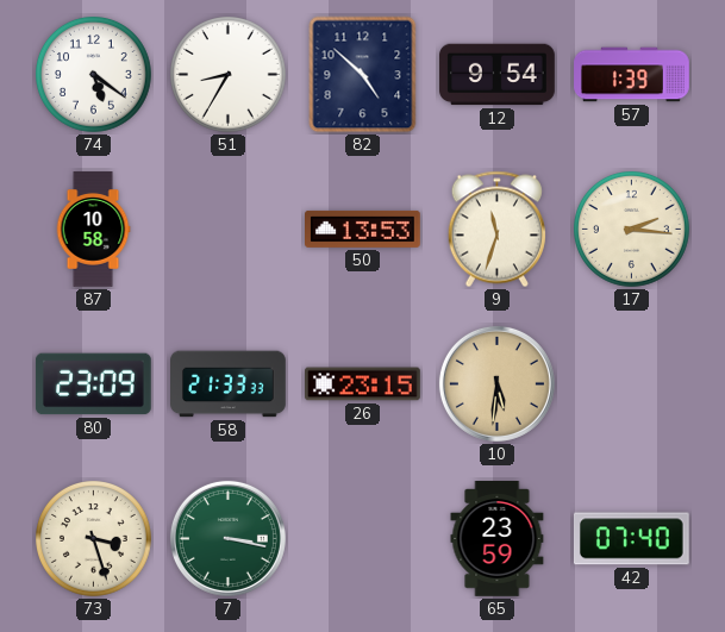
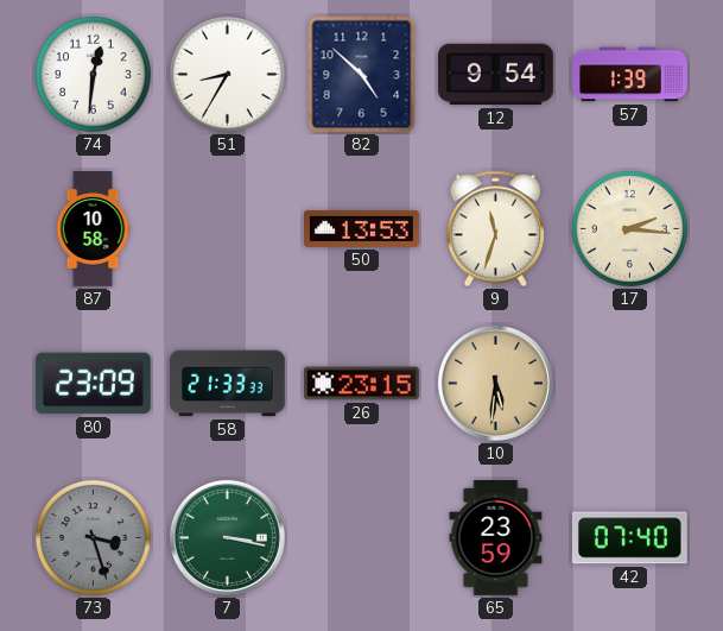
74: 5:21 -> 12:31
73 dial: cream -> grey
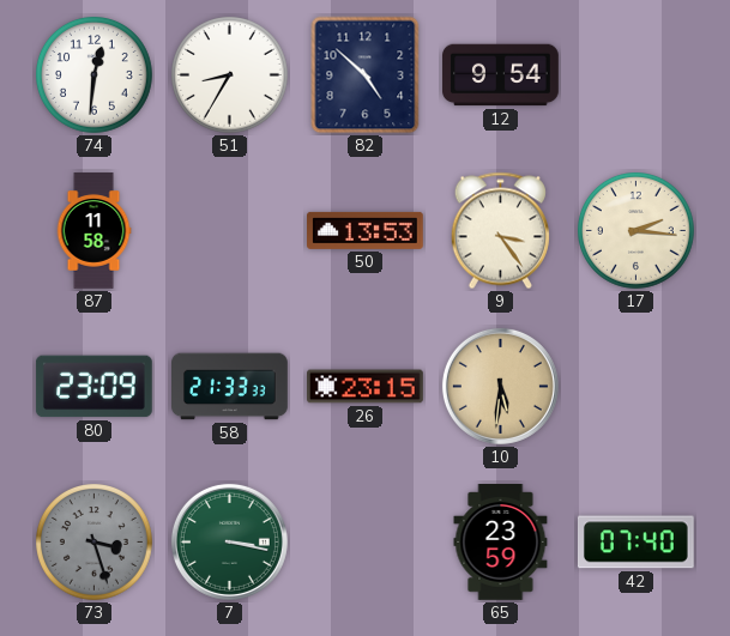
57: 1:39 -> none
87: 10:58 -> 11:58
9: 11:33 -> 3:24
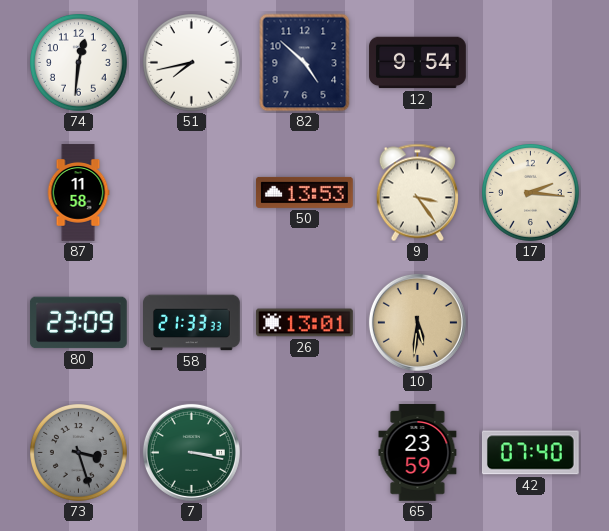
51: 8:35 -> 7:43
26: 23:15 -> 13:01
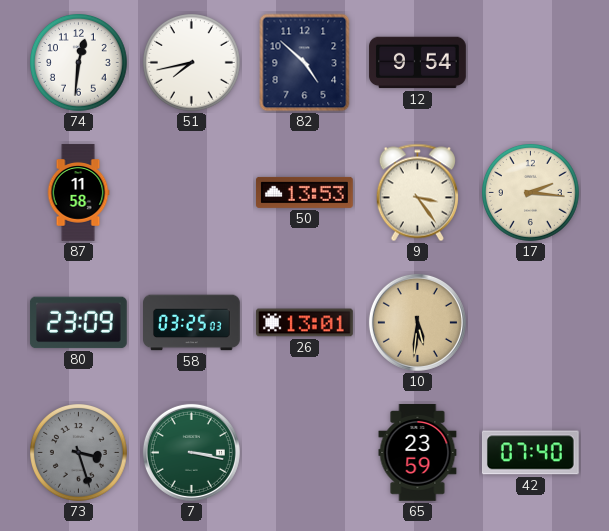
58: 21:33 -> 03:25
